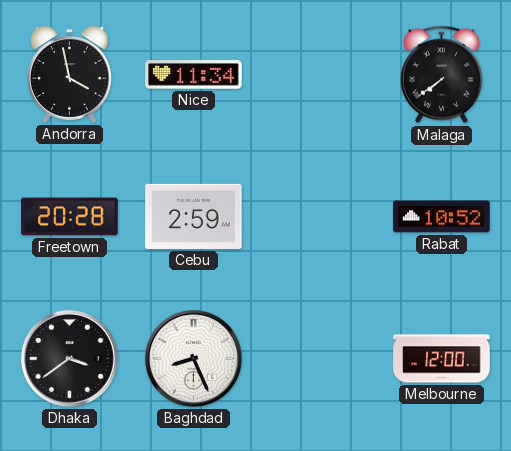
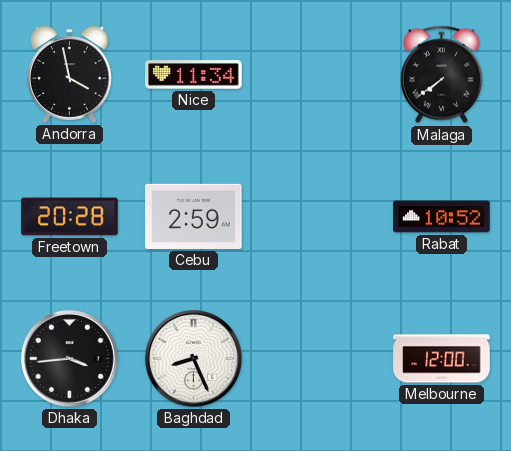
Dhaka: 3:39 -> 3:44
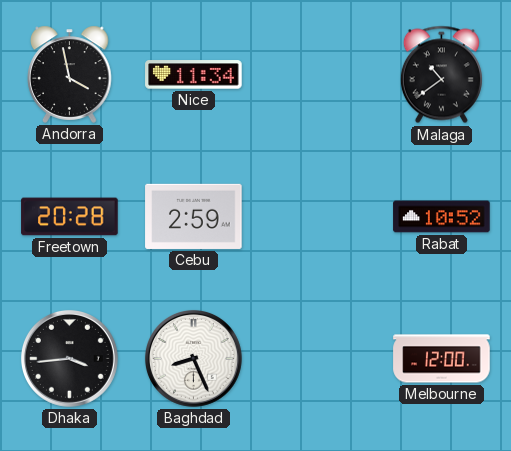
Malaga: 7:39 -> 10:39
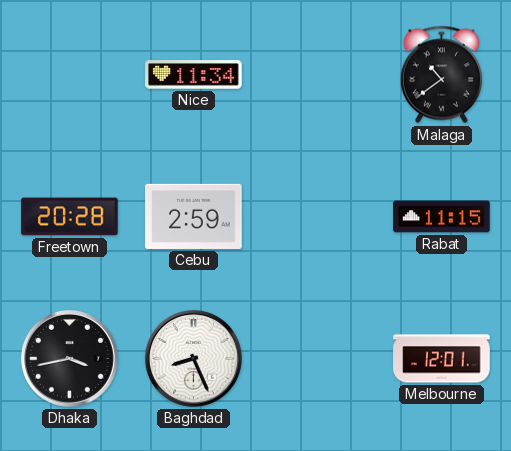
Andorra: 3:58 -> none
Rabat: 10:52 -> 11:15
Dhaka: 3:44 -> 3:43
Melbourne: 12:00 -> 12:01
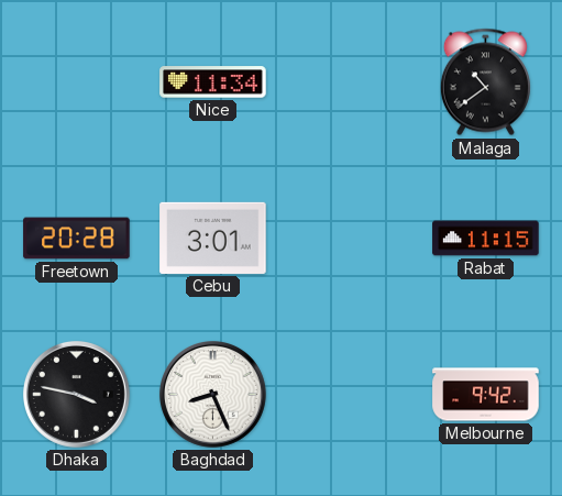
Cebu: 2:59 -> 3:01
Dhaka: 3:43 -> 3:47
Melbourne: 12:01 -> 9:42
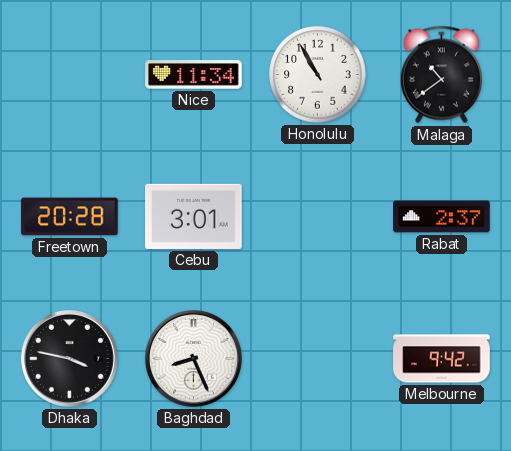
Honolulu: none -> 10:55
Rabat: 11:15 -> 2:37
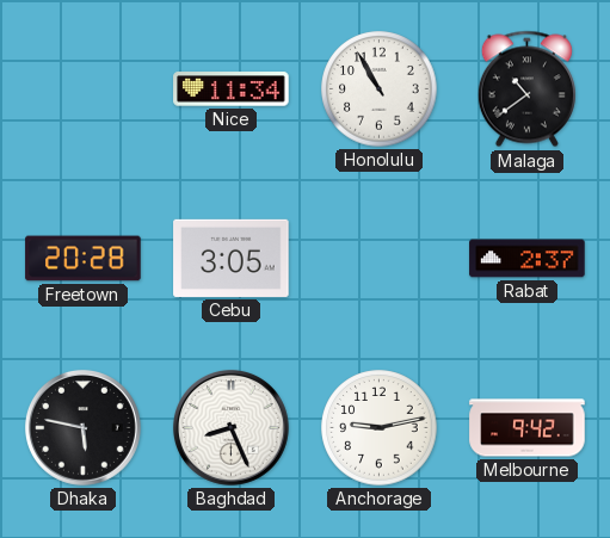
Cebu: 3:01 -> 3:05
Dhaka: 3:47 -> 5:47
Anchorage: none -> 9:13
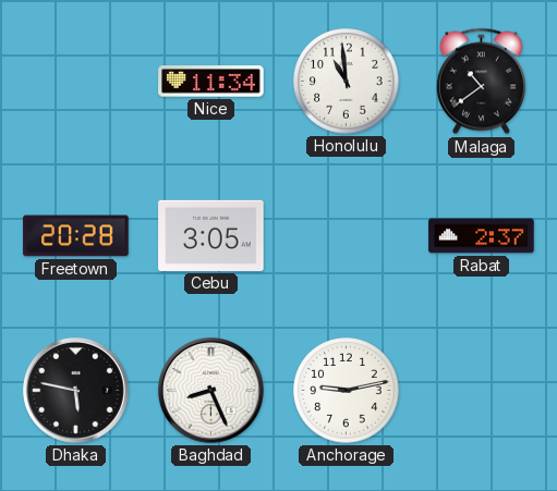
Honolulu: 10:55 -> 10:59
Melbourne: 9:42 -> none
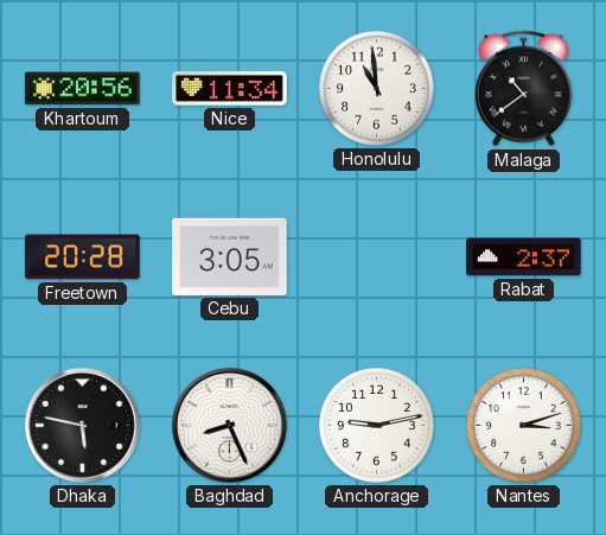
Khartoum: none -> 20:56
Nantes: none -> 3:12
